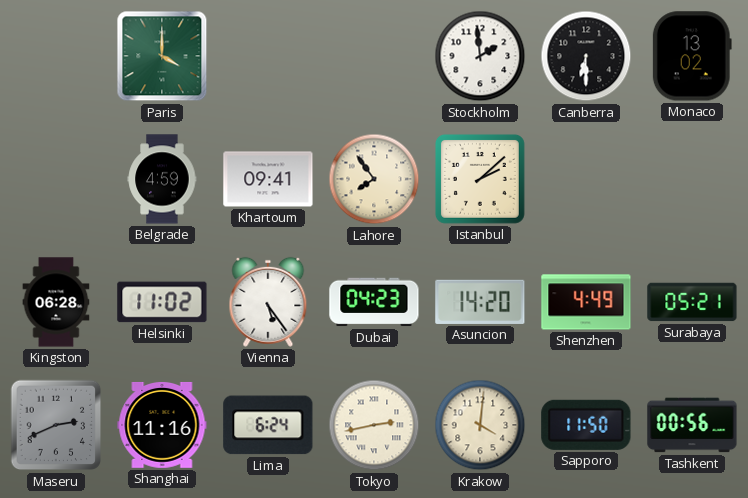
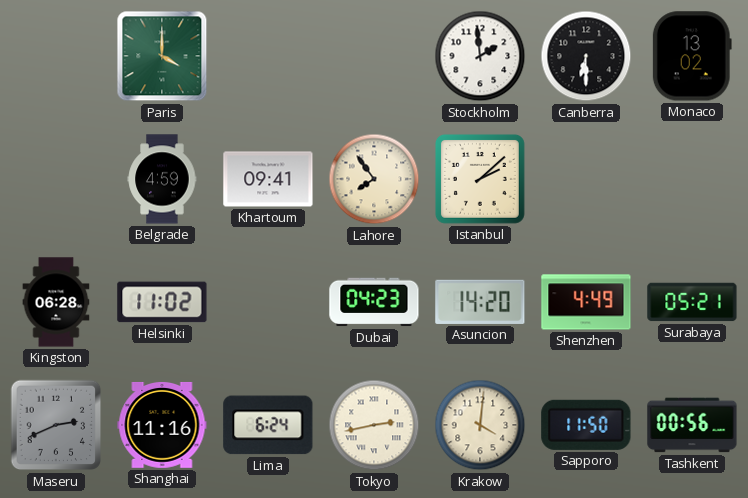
Vienna: 5:24 -> none
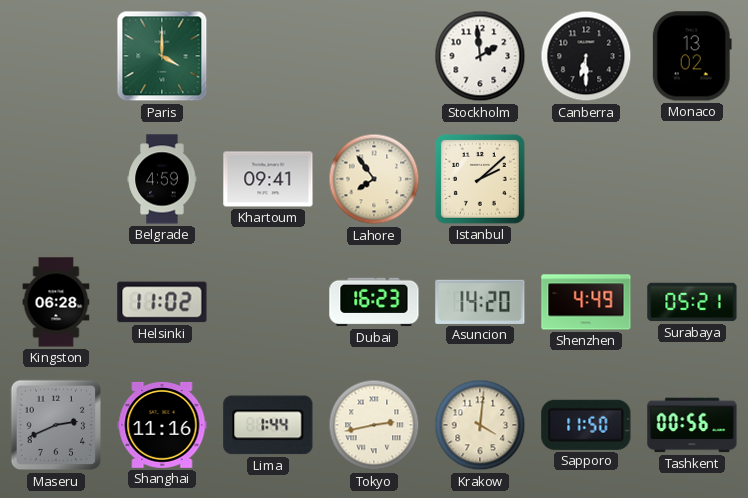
Dubai: 04:23 -> 16:23
Lima: 6:24 -> 1:44
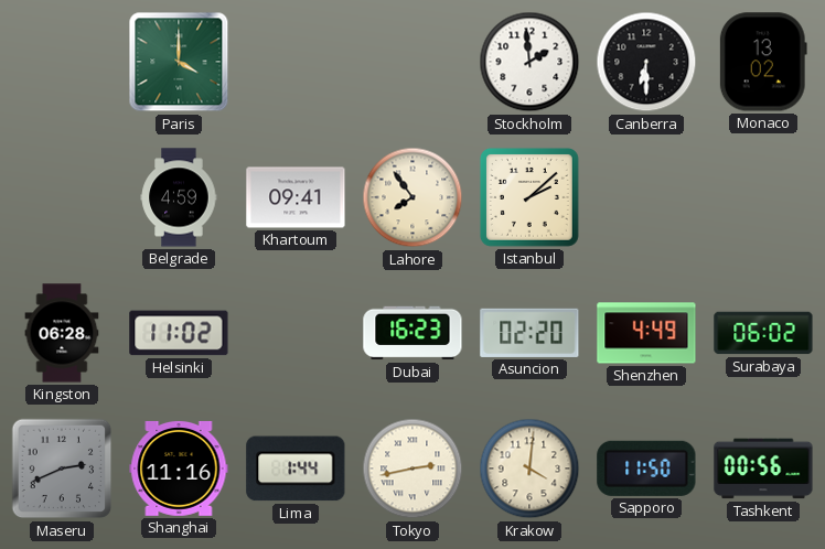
Asuncion: 14:20 -> 02:20
Surabaya: 05:21 -> 06:02
